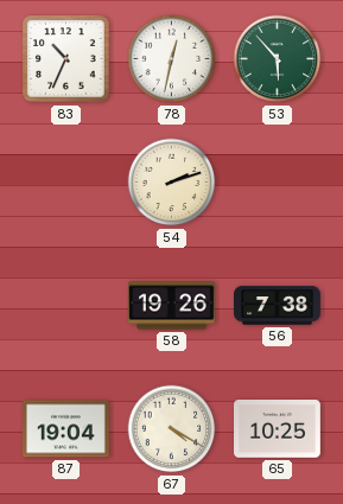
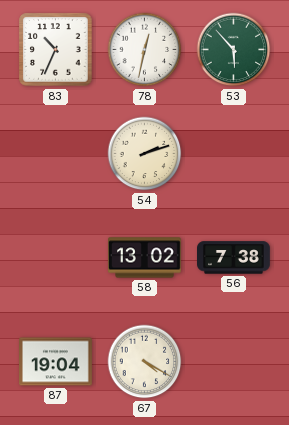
58: 19:26 -> 13:02
65: 10:25 -> none
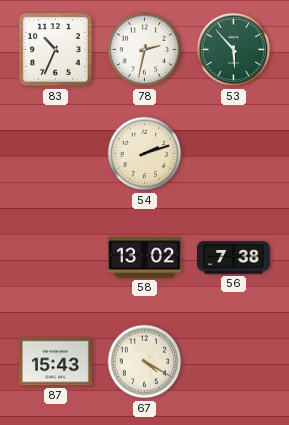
78: 12:32 -> 2:32
87: 19:04 -> 15:43
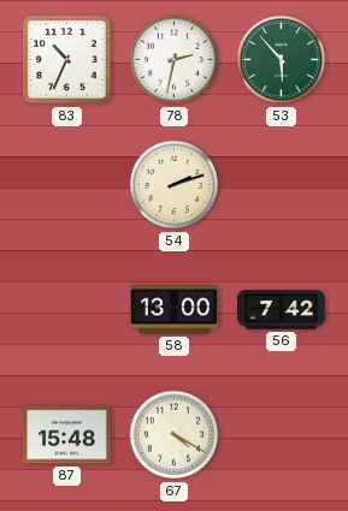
58: 13:02 -> 13:00
56: 7:38 -> 7:42
87: 15:43 -> 15:48
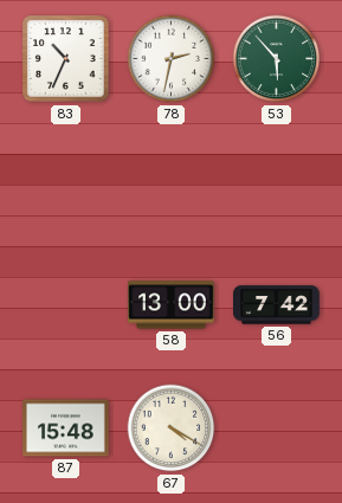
54: 2:12 -> none
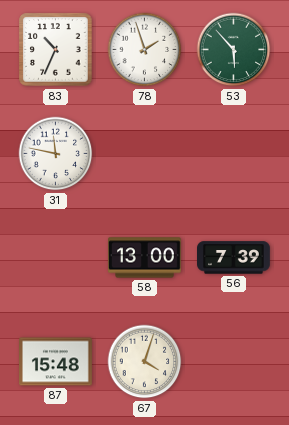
78: 2:32 -> 1:57
31: none -> 11:47
56: 7:42 -> 7:39
67: 4:20 -> 4:03
